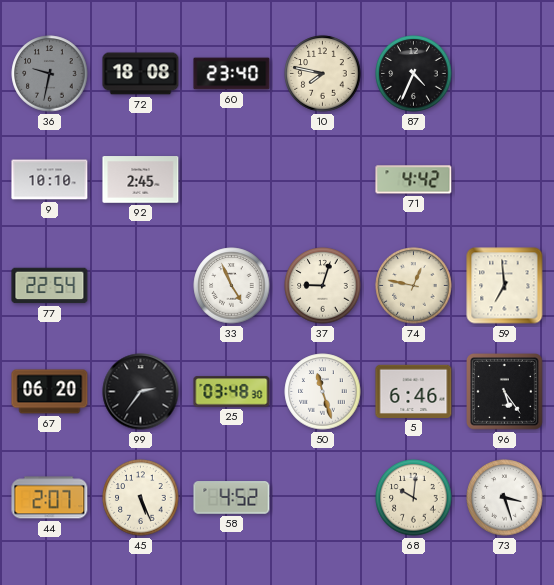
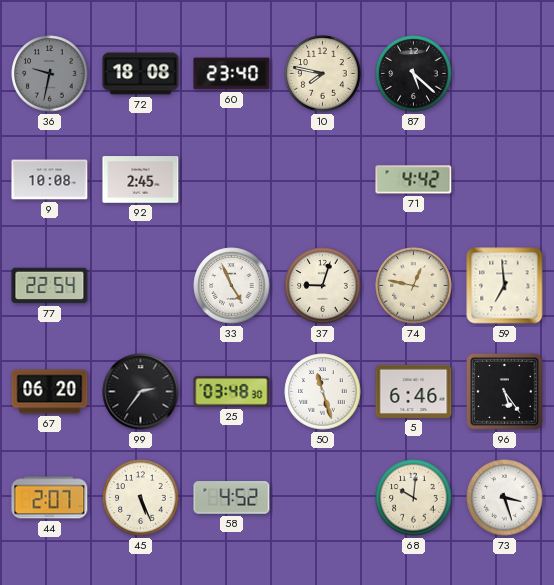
87: 4:34 -> 5:22
9: 10:10 -> 10:08
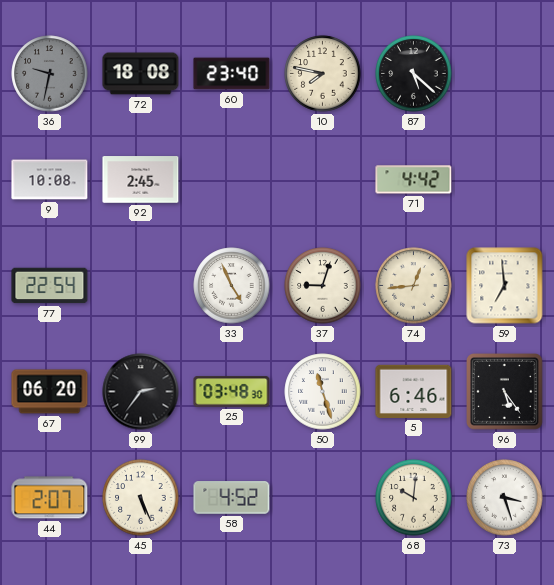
74: 12:47 -> 12:44
